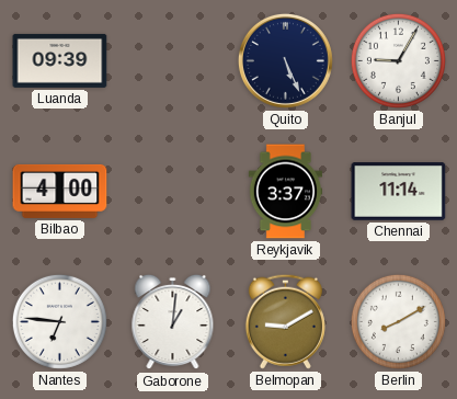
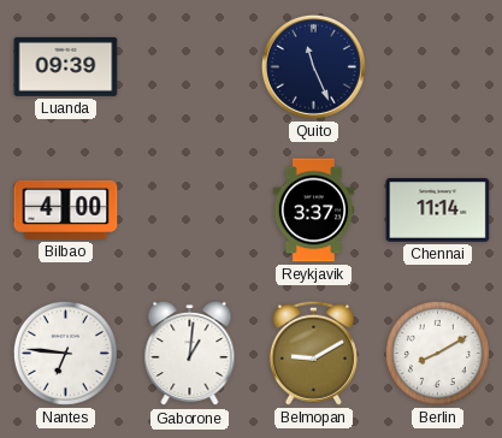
Quito: 5:26 -> 11:26
Banjul: 9:05 -> none
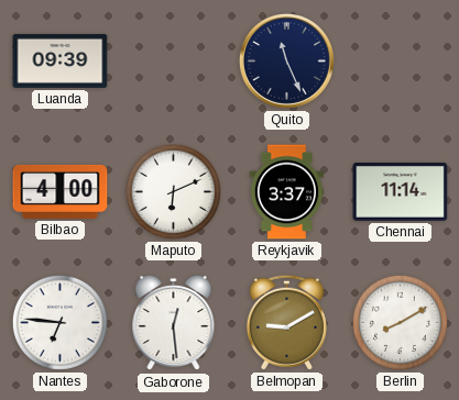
Maputo: none -> 6:11
Gaborone: 1:01 -> 12:29
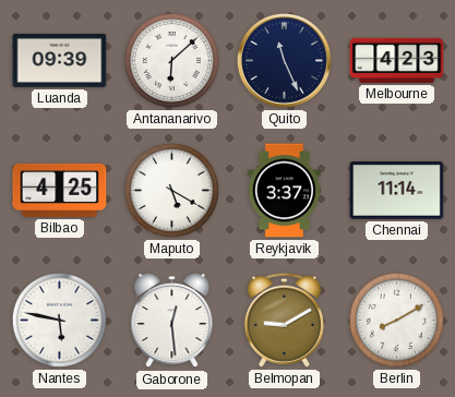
Antananarivo: none -> 6:08
Melbourne: none -> 4:23
Bilbao: 4:00 -> 4:25
Maputo: 6:11 -> 5:20
Nantes: 6:46 -> 5:47
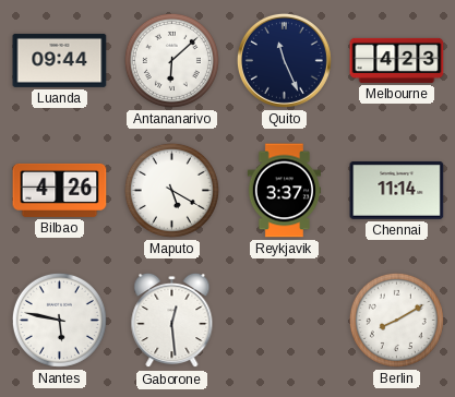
Luanda: 09:39 -> 09:44
Bilbao: 4:25 -> 4:26
Belmopan: 9:10 -> none
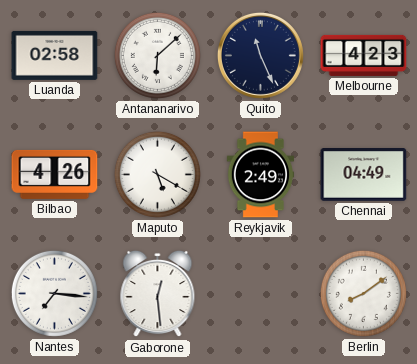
Luanda: 09:44 -> 02:58
Reykjavik: 3:37 -> 2:49
Chennai: 11:14 -> 04:49
Nantes: 5:47 -> 7:16
Berlin: 8:10 -> 8:09
